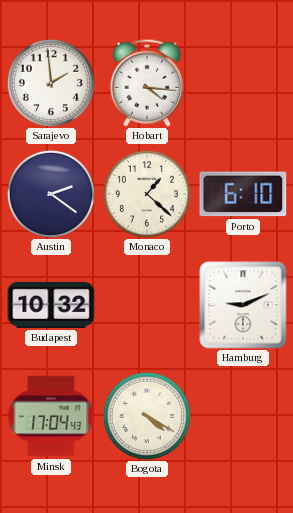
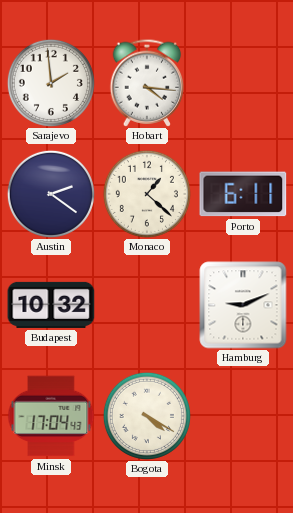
Porto: 6:10 -> 6:11
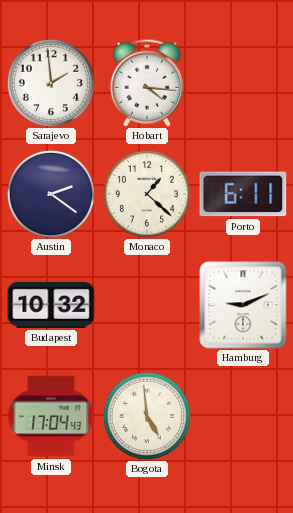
Bogota: 4:20 -> 4:59
